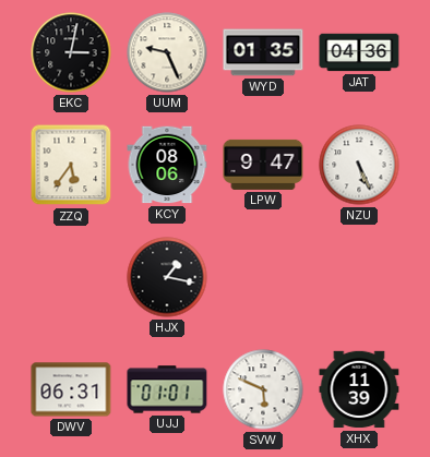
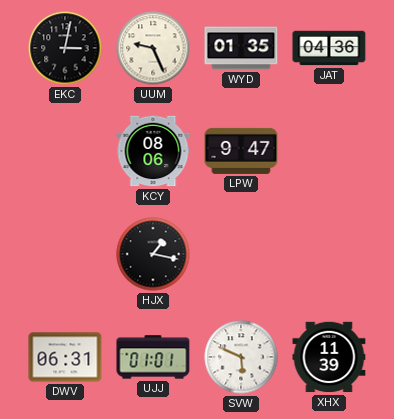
ZZQ: 5:36 -> none
NZU: 5:26 -> none
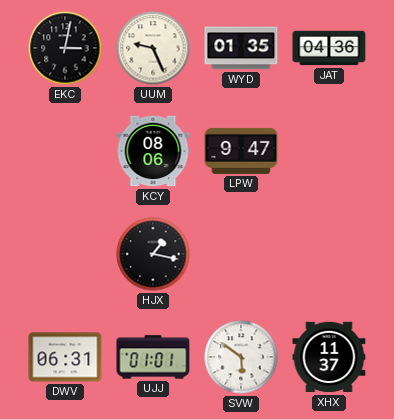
SVW: 5:49 -> 5:51
XHX: 11:39 -> 11:37
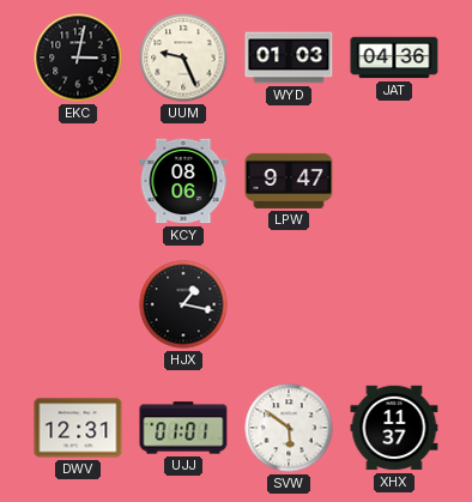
WYD: 01:35 -> 01:03
DWV: 06:31 -> 12:31
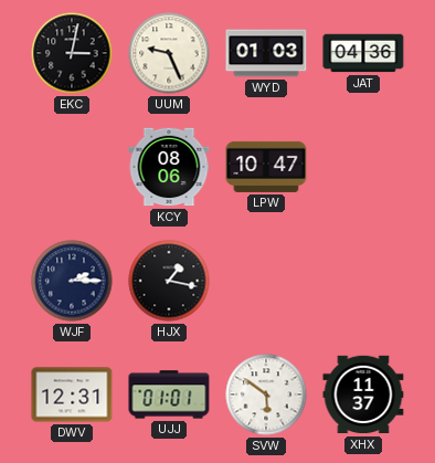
LPW: 9:47 -> 10:47
WJF: none -> 2:15
